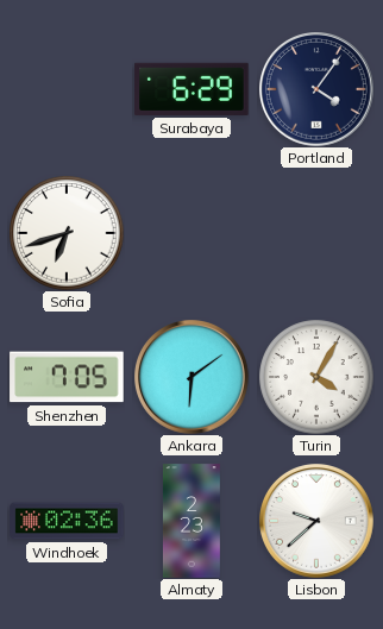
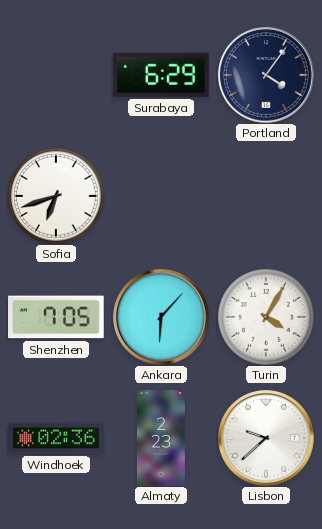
Ankara: 6:09 -> 6:07
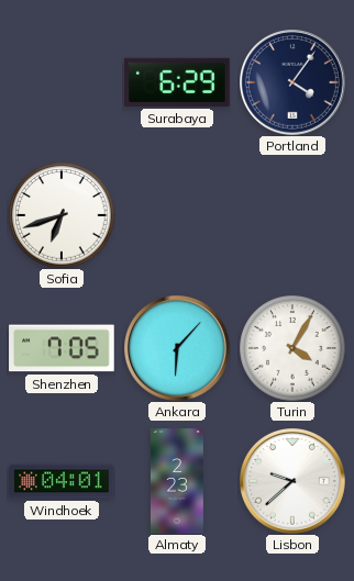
Windhoek: 02:36 -> 04:01
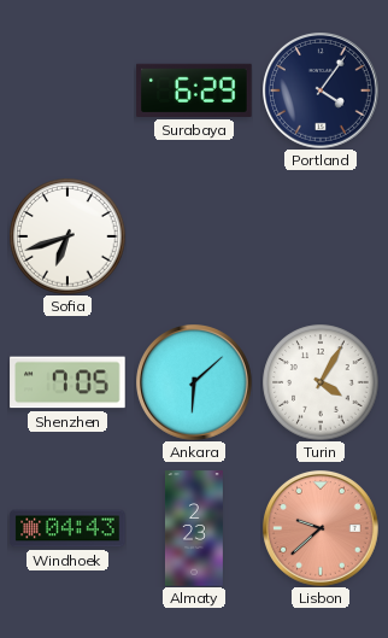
Ankara: 6:07 -> 6:08
Windhoek: 04:01 -> 04:43
Lisbon dial: white -> salmon
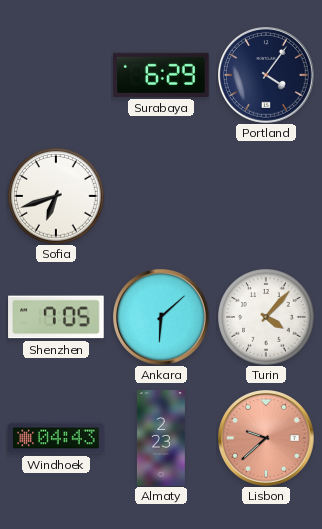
Turin: 4:05 -> 4:07
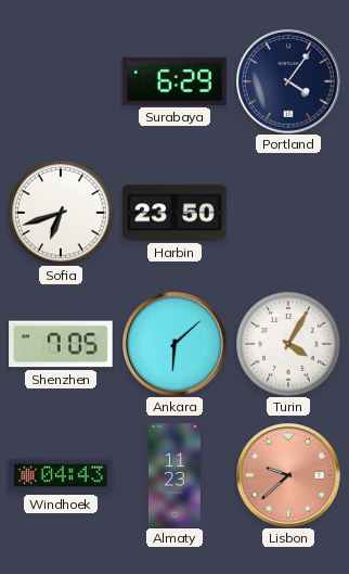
Harbin: none -> 23:50
Turin: 4:07 -> 4:05
Almaty: 2:23 -> 11:23
